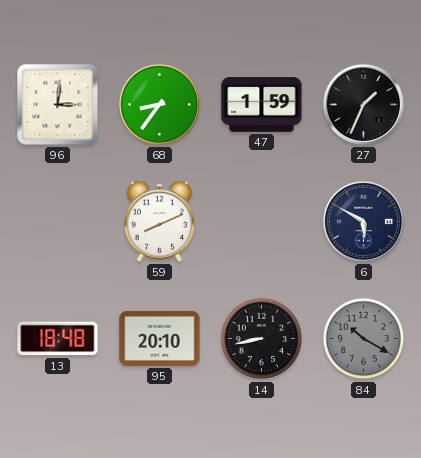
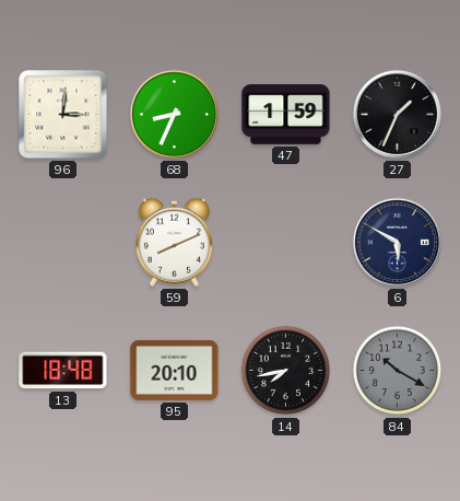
68: 8:36 -> 8:34
14: 8:43 -> 7:43
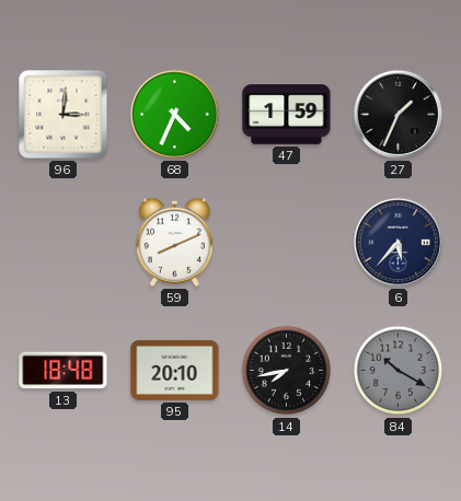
68: 8:34 -> 4:34
6: 5:50 -> 5:37
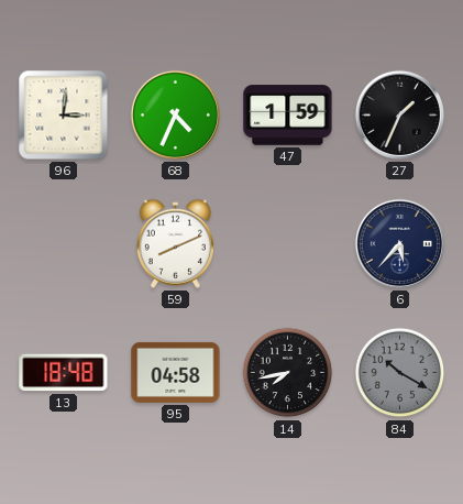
95: 20:10 -> 04:58
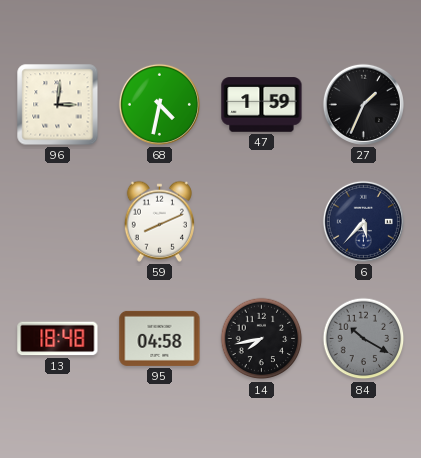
68: 4:34 -> 4:32
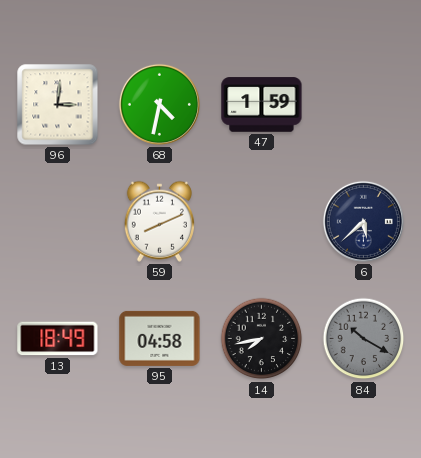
27: 1:34 -> none
6: 5:37 -> 5:38
13: 18:48 -> 18:49
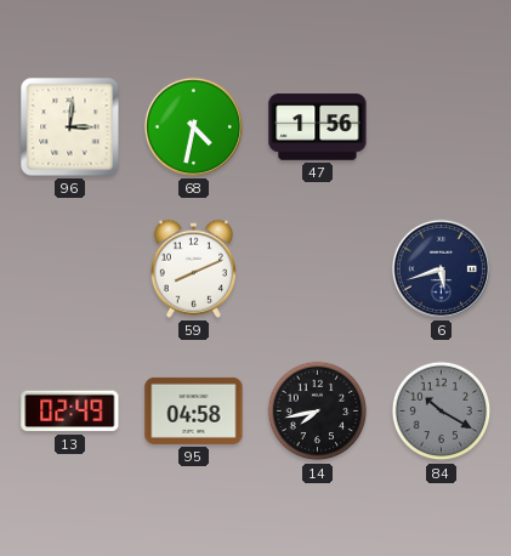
47: 1:59 -> 1:56
6: 5:38 -> 5:42
13: 18:49 -> 02:49
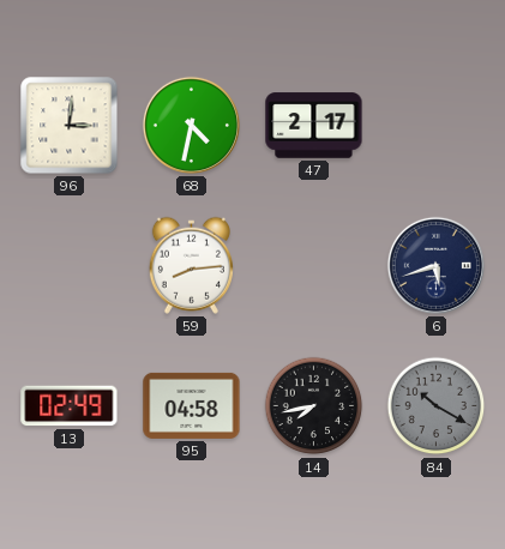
47: 1:56 -> 2:17
59: 8:11 -> 8:14
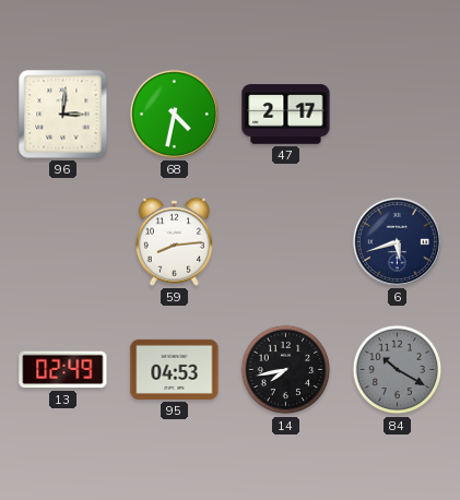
95: 04:58 -> 04:53
